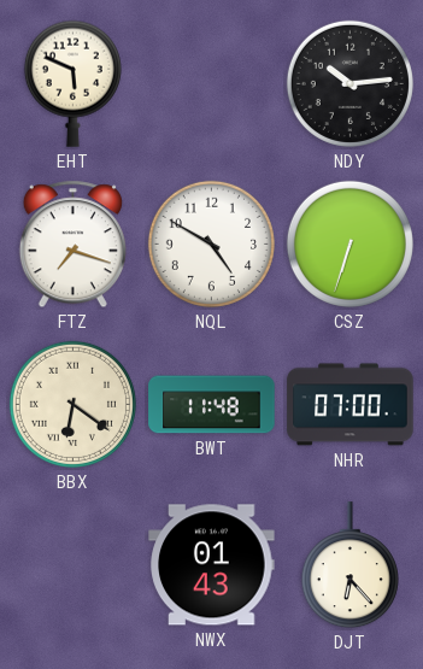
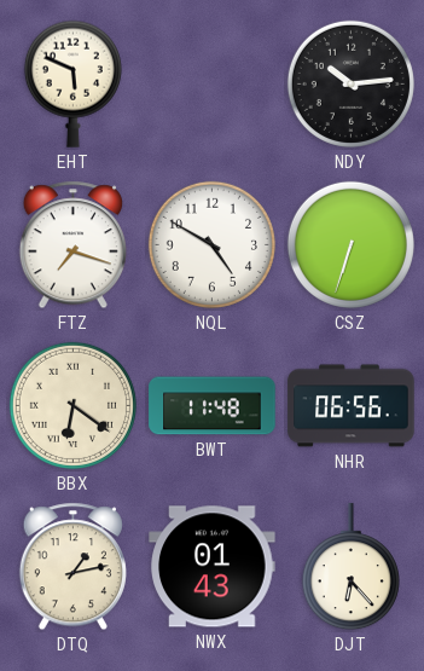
NHR: 07:00 -> 06:56
DTQ: none -> 1:13
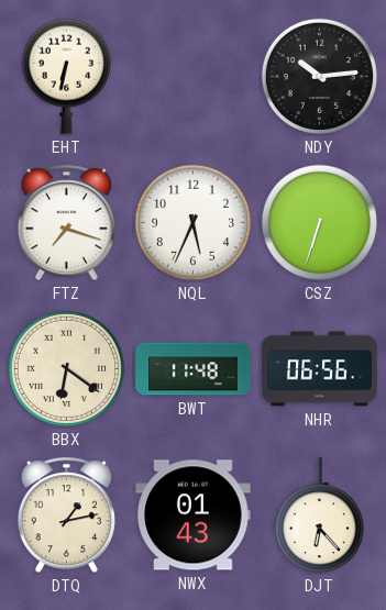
EHT: 5:49 -> 6:32
NQL: 4:50 -> 5:34
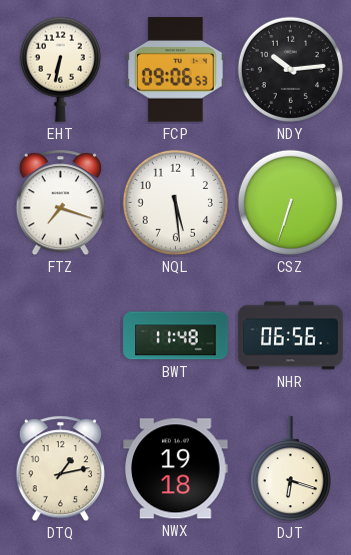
FCP: none -> 09:06
NQL: 5:34 -> 5:29
BBX: 6:21 -> none
NWX: 01:43 -> 19:18
DJT: 6:23 -> 6:18
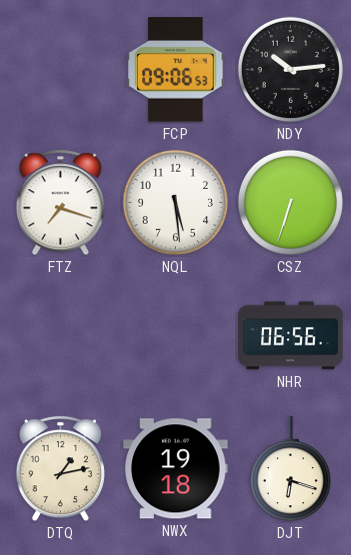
EHT: 6:32 -> none
BWT: 11:48 -> none
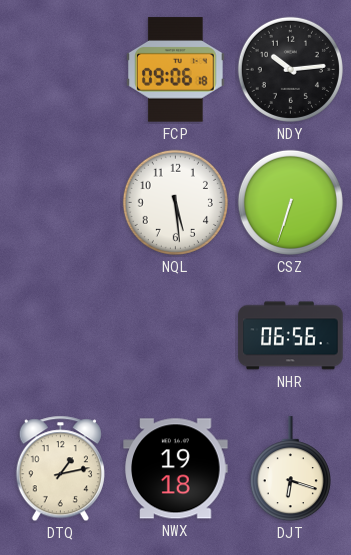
FCP: 09:06:53 -> 09:06:18
FTZ: 7:18 -> none
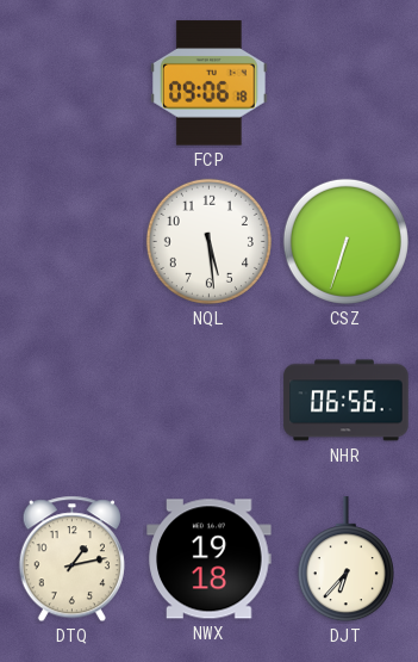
NDY: 10:14 -> none
DJT: 6:18 -> 6:37
